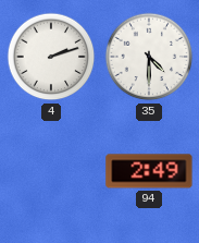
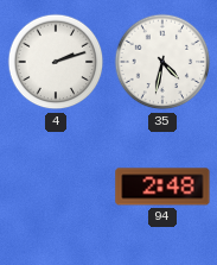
35: 4:30 -> 4:32
94: 2:49 -> 2:48
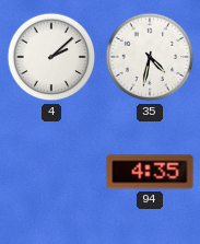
4: 2:12 -> 2:08
94: 2:48 -> 4:35
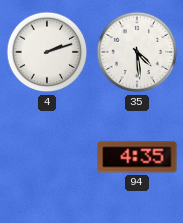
4: 2:08 -> 2:12
35: 4:32 -> 4:29
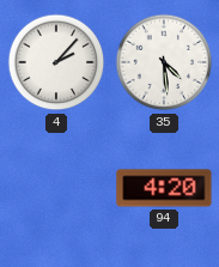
4: 2:12 -> 2:07
94: 4:35 -> 4:20
